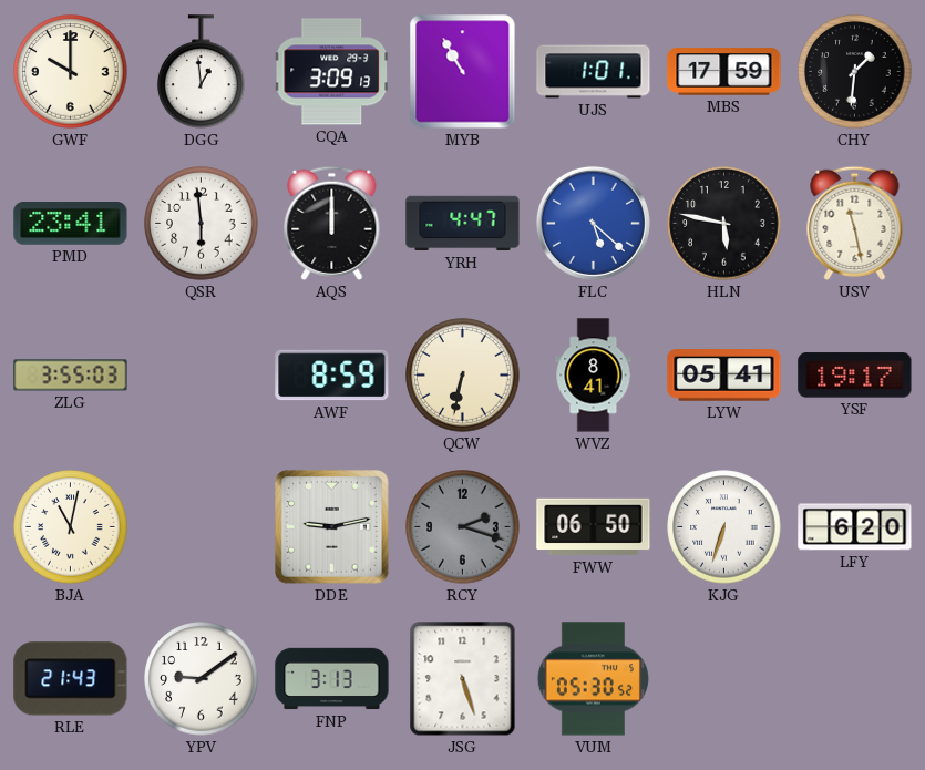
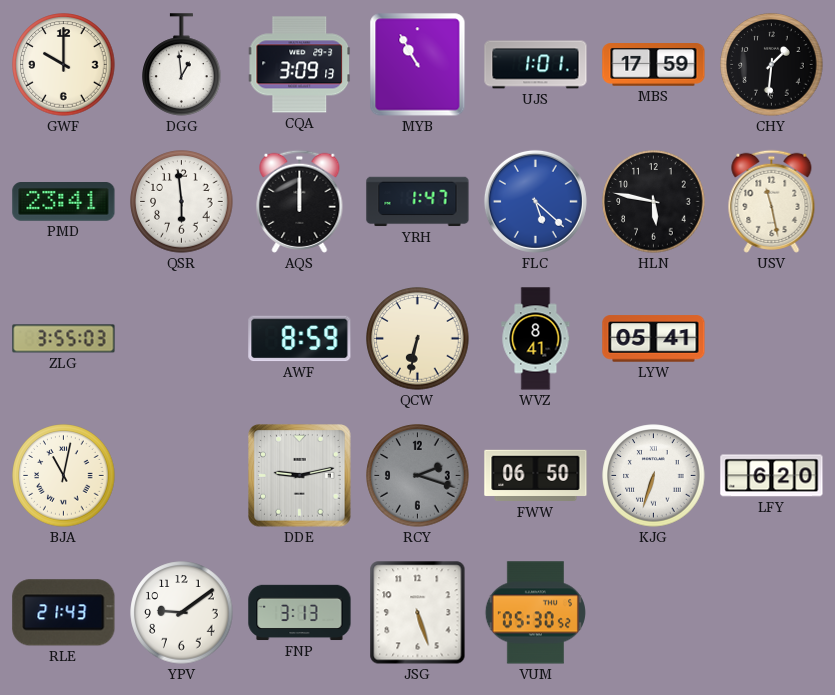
YRH: 4:47 -> 1:47
YSF: 19:17 -> none
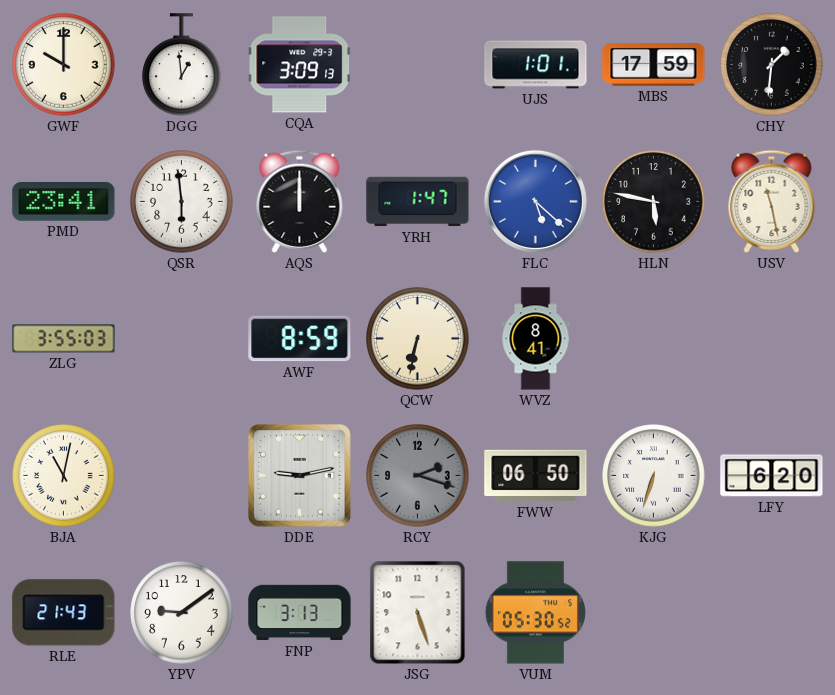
MYB: 10:55 -> none
LYW: 05:41 -> none
